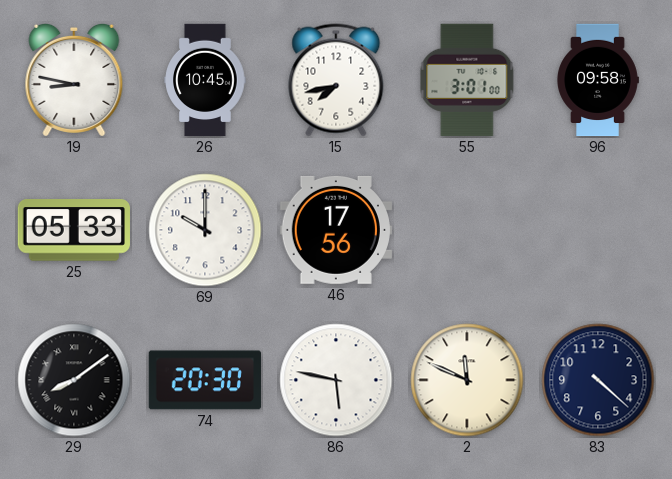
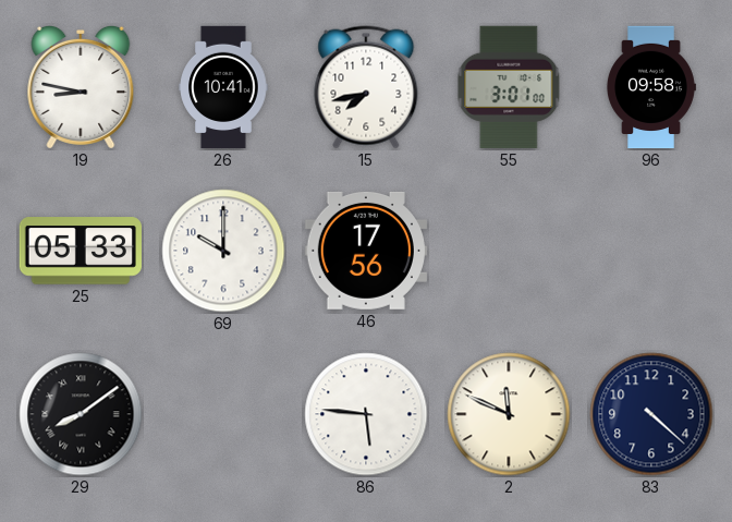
26: 10:45 -> 10:41
74: 20:30 -> none
86: 5:47 -> 5:46
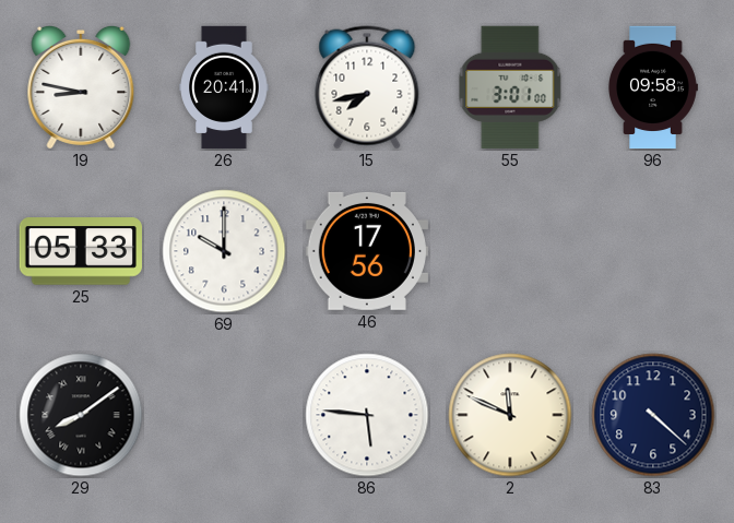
26: 10:41 -> 20:41
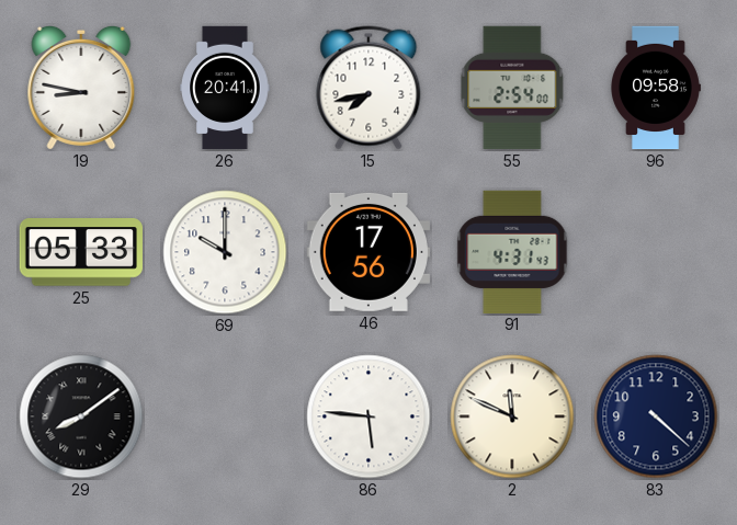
55: 3:01 -> 2:54
91: none -> 4:31
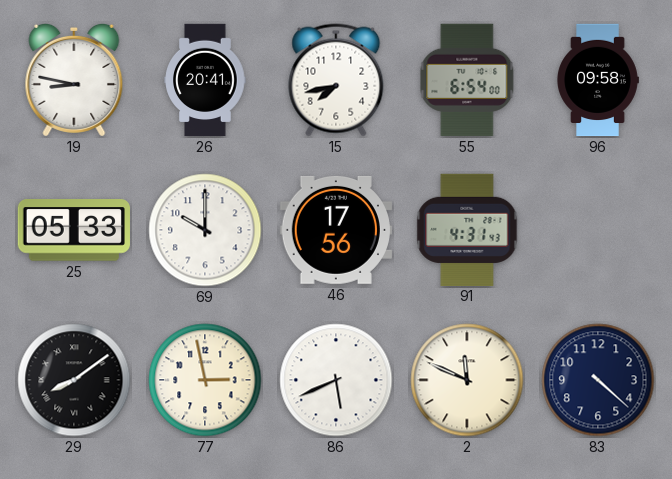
55: 2:54 -> 6:54
77: none -> 2:58
86: 5:46 -> 5:41
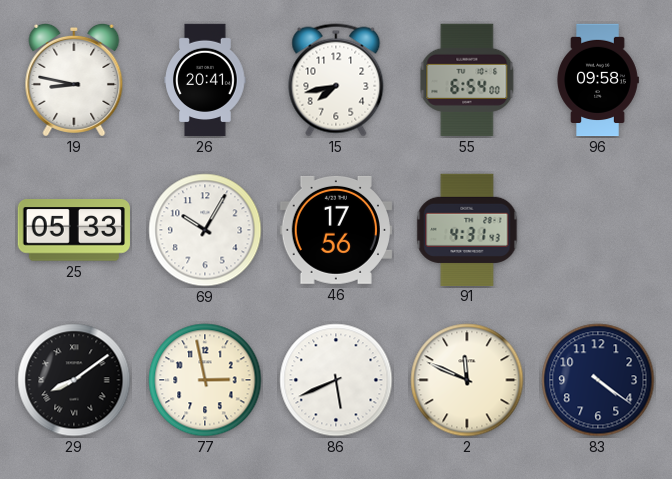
69: 10:00 -> 10:05
83: 4:22 -> 4:21
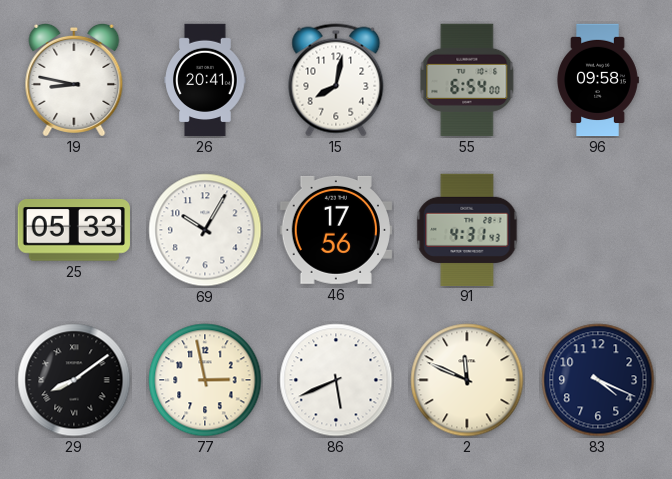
15: 7:43 -> 8:02
83: 4:21 -> 4:19
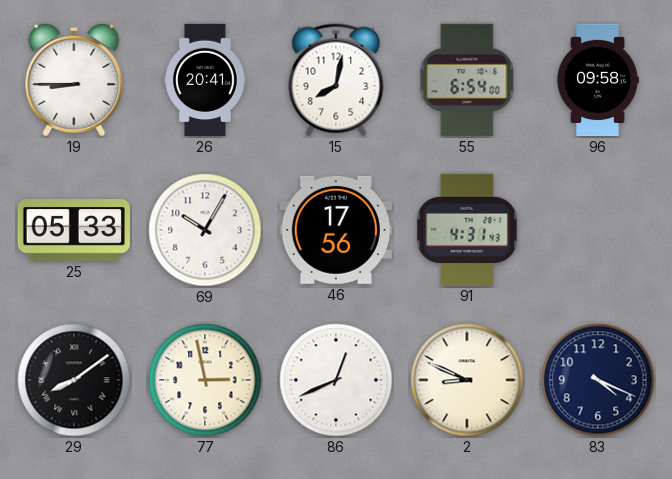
19: 8:47 -> 8:45
86: 5:41 -> 12:41
2: 11:49 -> 8:49
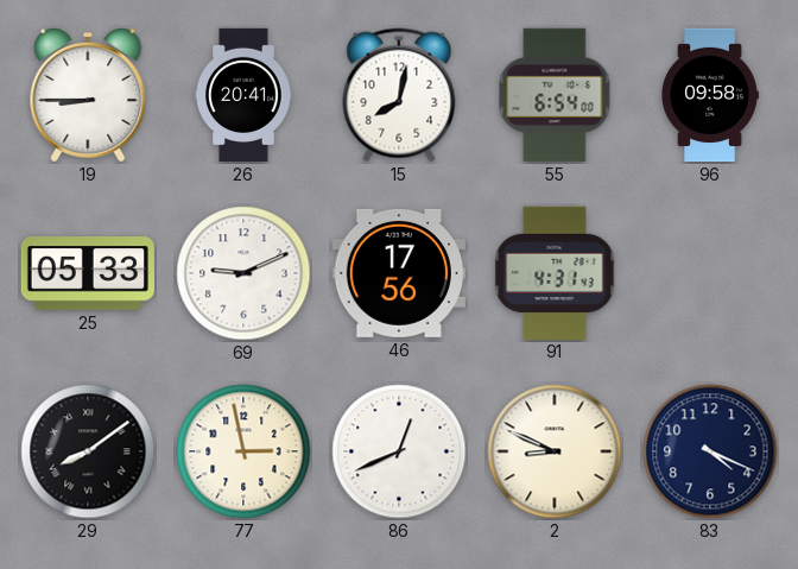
69: 10:05 -> 9:11
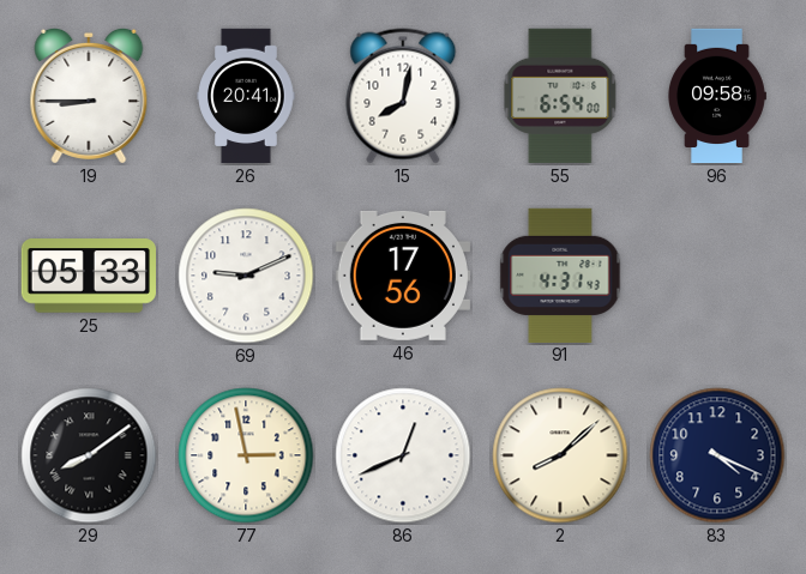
2: 8:49 -> 8:08
